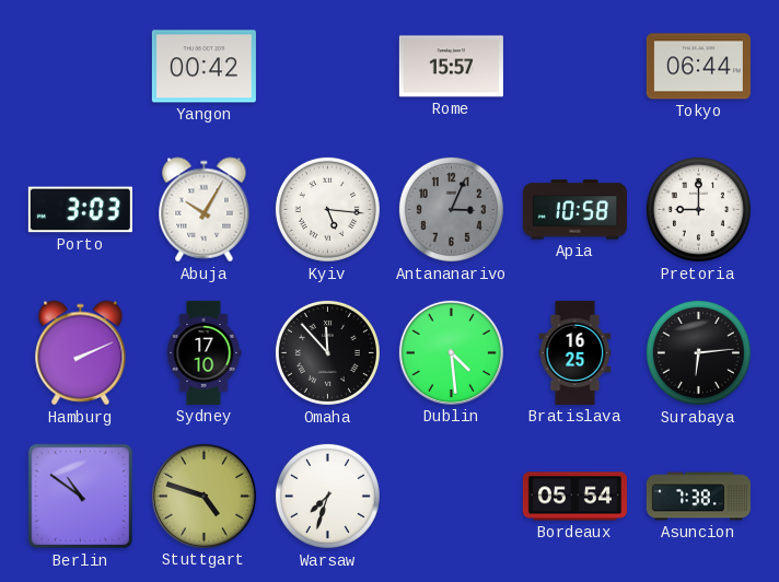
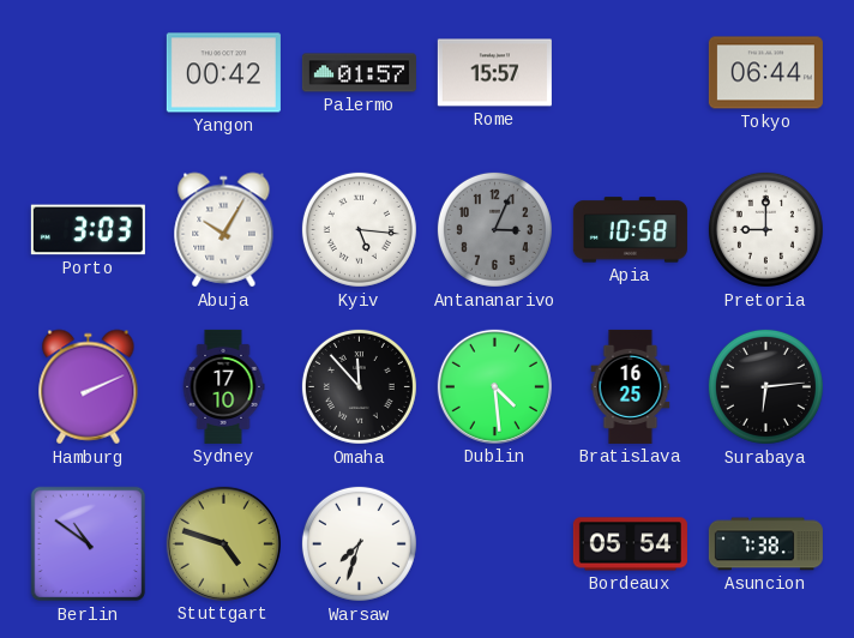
Palermo: none -> 01:57
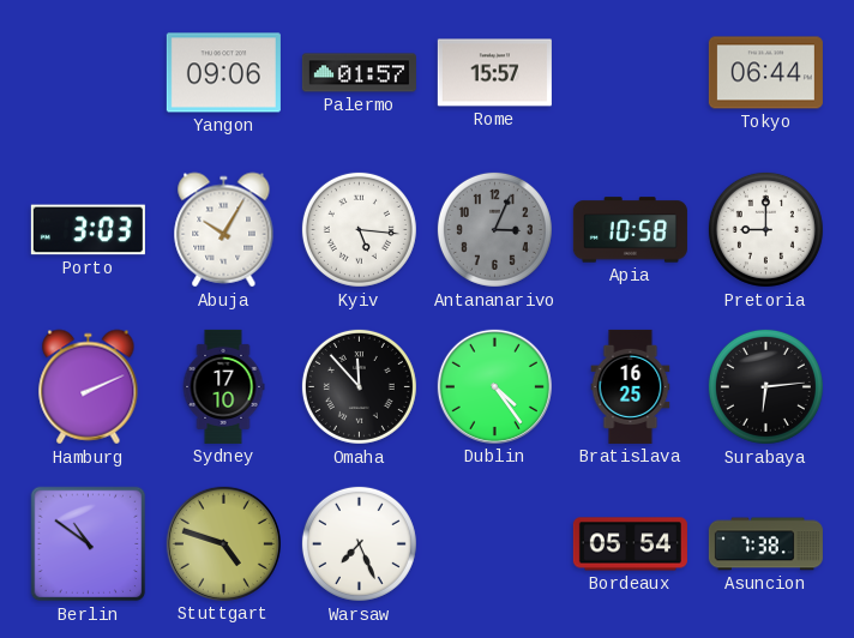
Yangon: 00:42 -> 09:06
Dublin: 4:29 -> 4:24
Warsaw: 7:33 -> 7:26
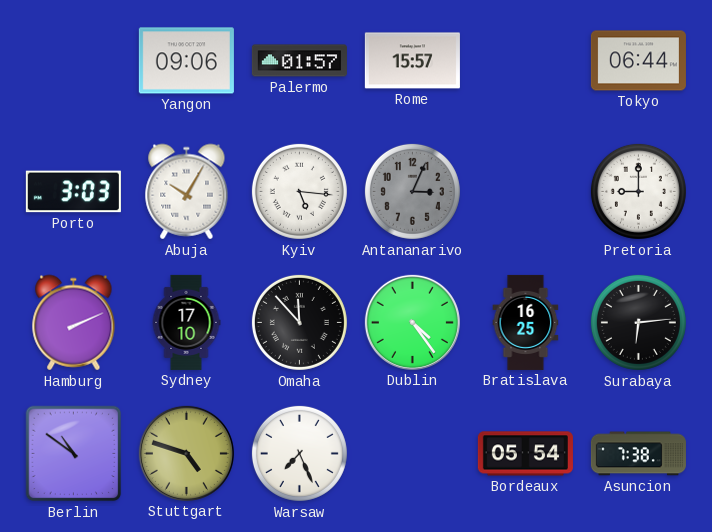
Apia: 10:58 -> none
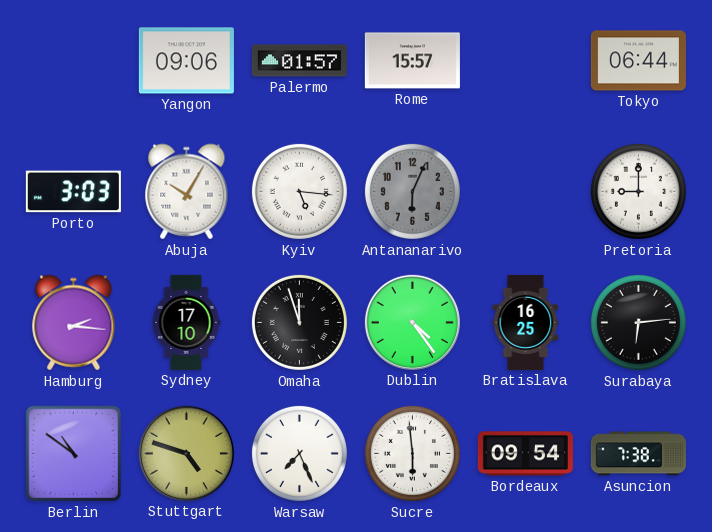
Antananarivo: 3:04 -> 6:04
Hamburg: 2:11 -> 2:16
Omaha: 11:53 -> 11:57
Sucre: none -> 5:59
Bordeaux: 05:54 -> 09:54
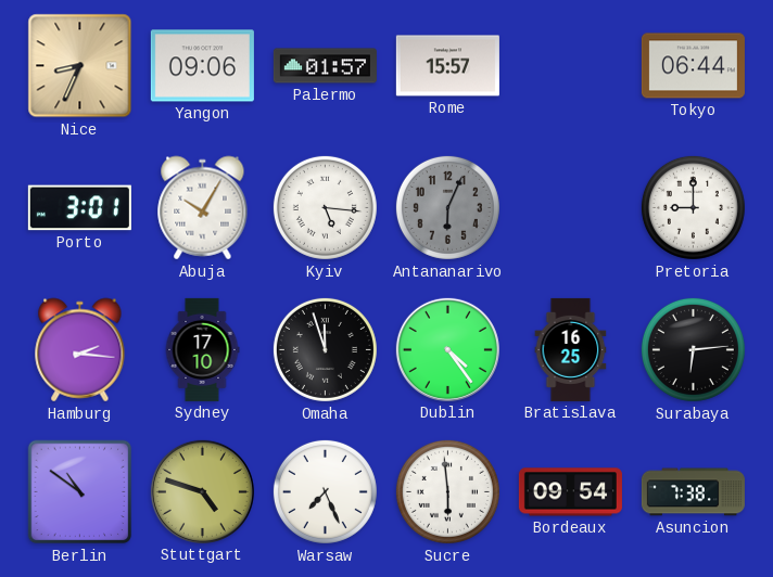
Nice: none -> 8:34
Porto: 3:03 -> 3:01
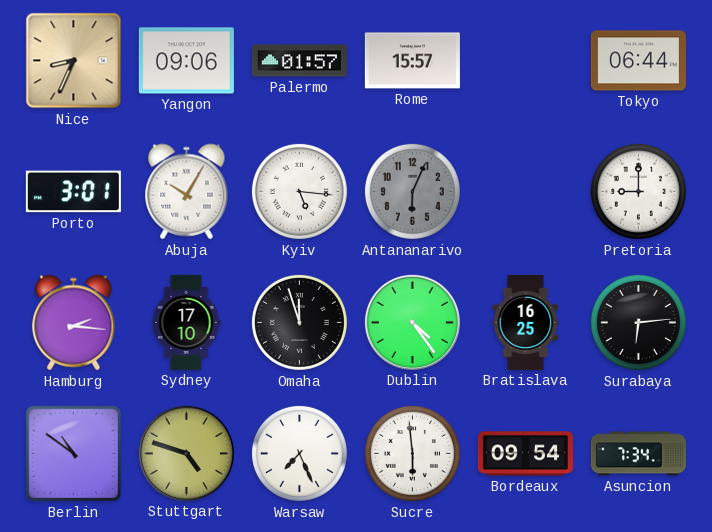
Asuncion: 7:38 -> 7:34
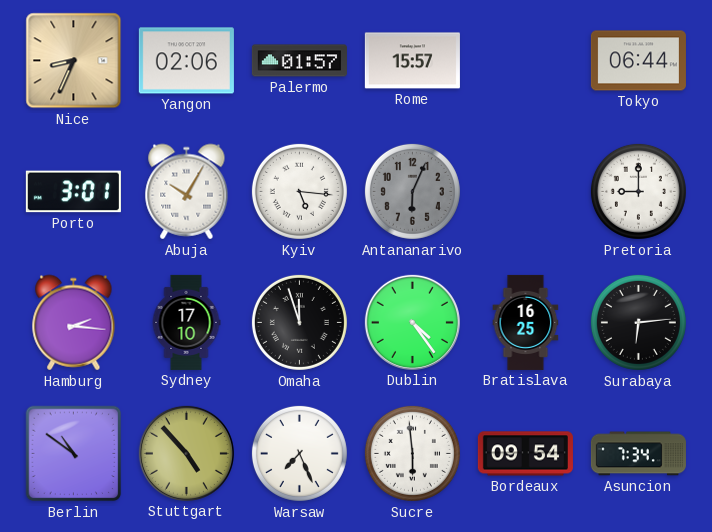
Yangon: 09:06 -> 02:06
Stuttgart: 4:48 -> 4:53
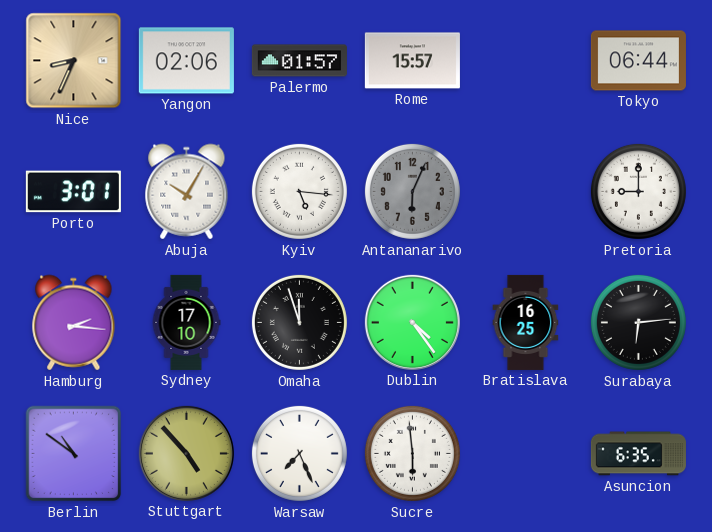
Bordeaux: 09:54 -> none
Asuncion: 7:34 -> 6:35
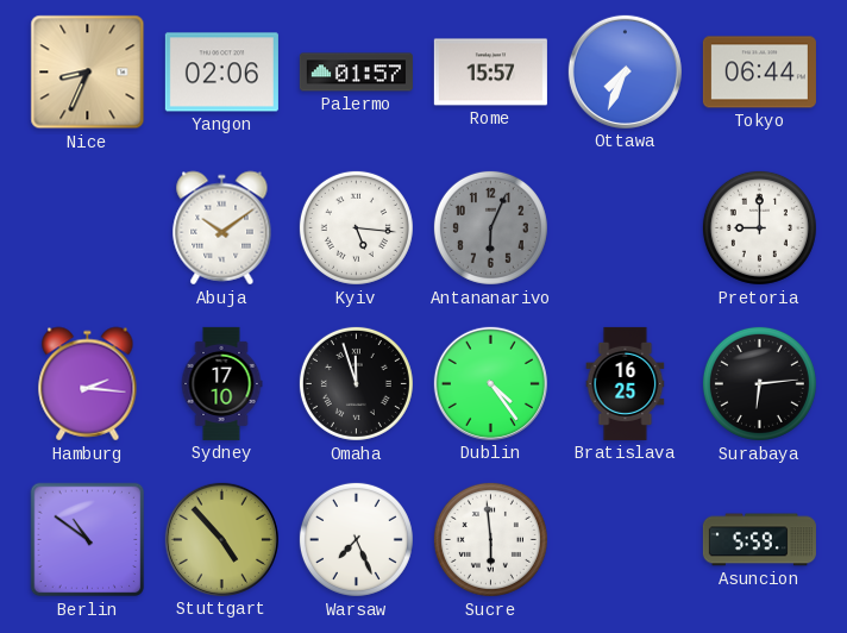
Ottawa: none -> 7:34
Porto: 3:01 -> none
Abuja: 10:05 -> 10:09
Asuncion: 6:35 -> 5:59
